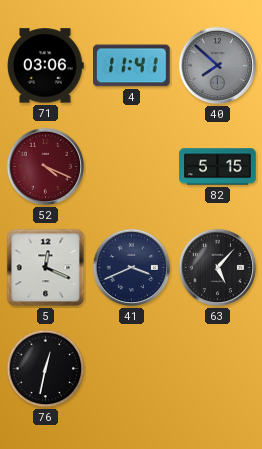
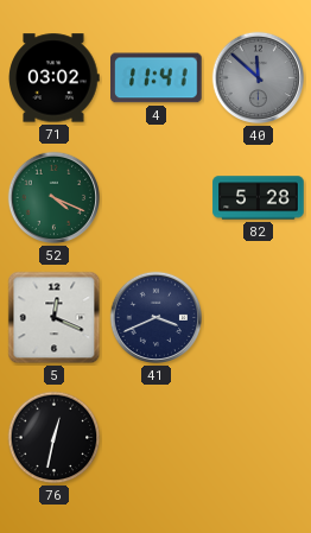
71: 03:06 -> 03:02
40: 7:52 -> 11:52
52 dial: burgundy -> green
82: 5:15 -> 5:28
63: 5:07 -> none
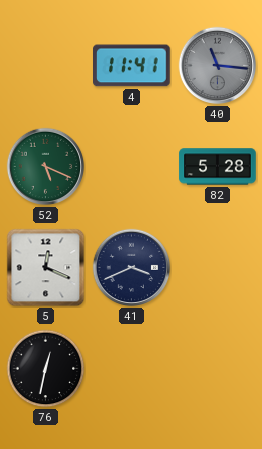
71: 03:02 -> none
40: 11:52 -> 11:16
52: 4:19 -> 5:19
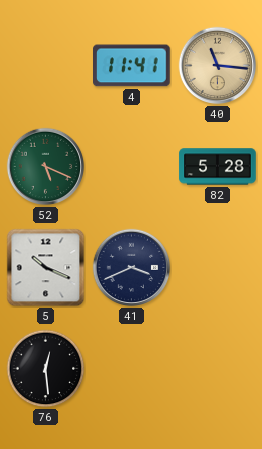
40 dial: grey -> champagne
5: 12:19 -> 10:19
76: 12:32 -> 12:29
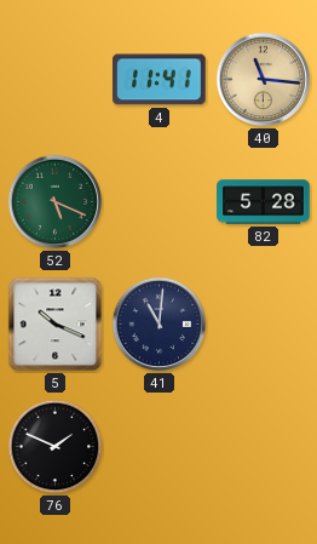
41: 3:41 -> 11:01
76: 12:29 -> 1:49
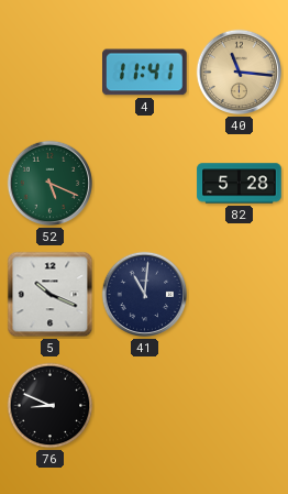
76: 1:49 -> 8:49
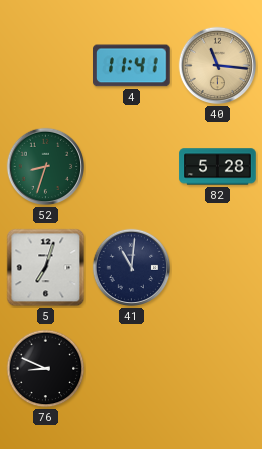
52: 5:19 -> 8:33
5: 10:19 -> 7:03
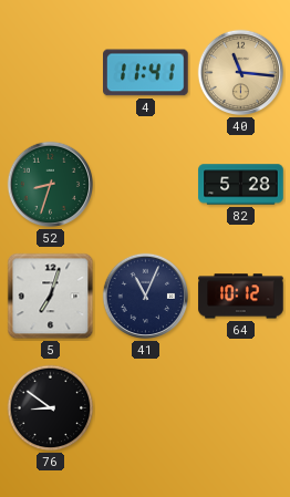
41: 11:01 -> 11:04
64: none -> 10:12
76: 8:49 -> 8:51
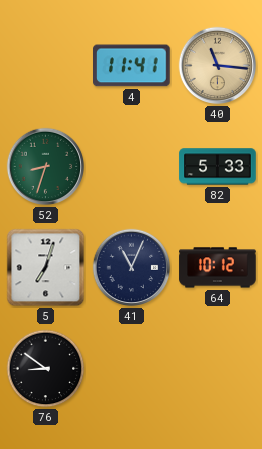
82: 5:28 -> 5:33
